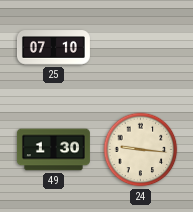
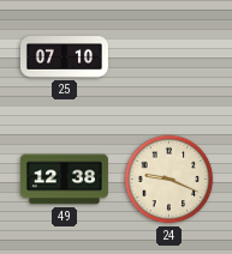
49: 1:30 -> 12:38
24: 9:16 -> 9:19
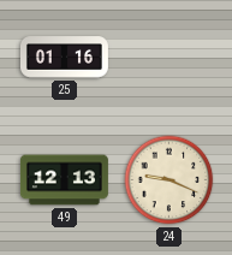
25: 07:10 -> 01:16
49: 12:38 -> 12:13
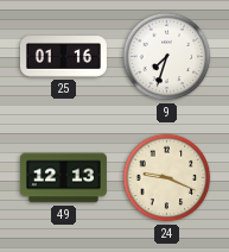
9: none -> 7:33
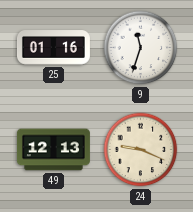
9: 7:33 -> 11:33
